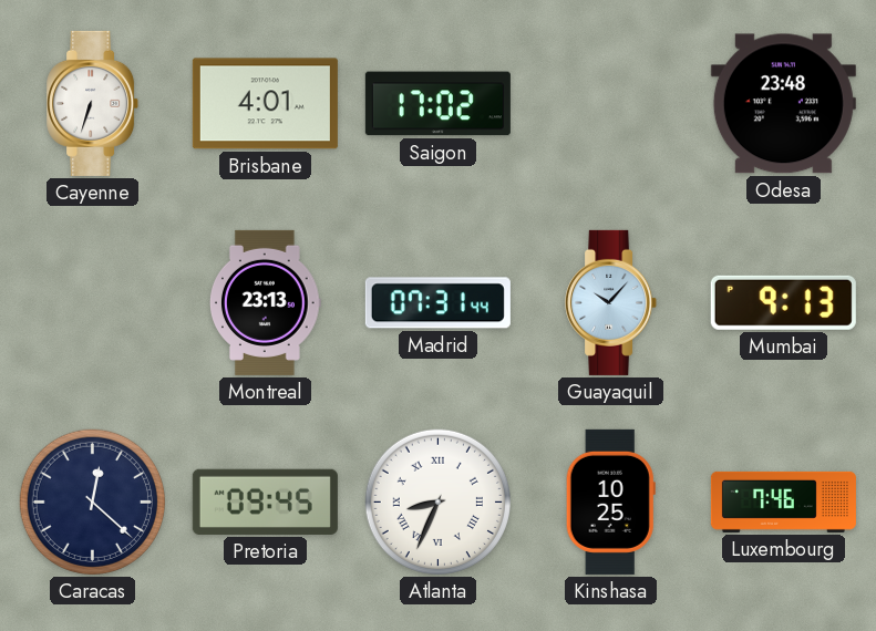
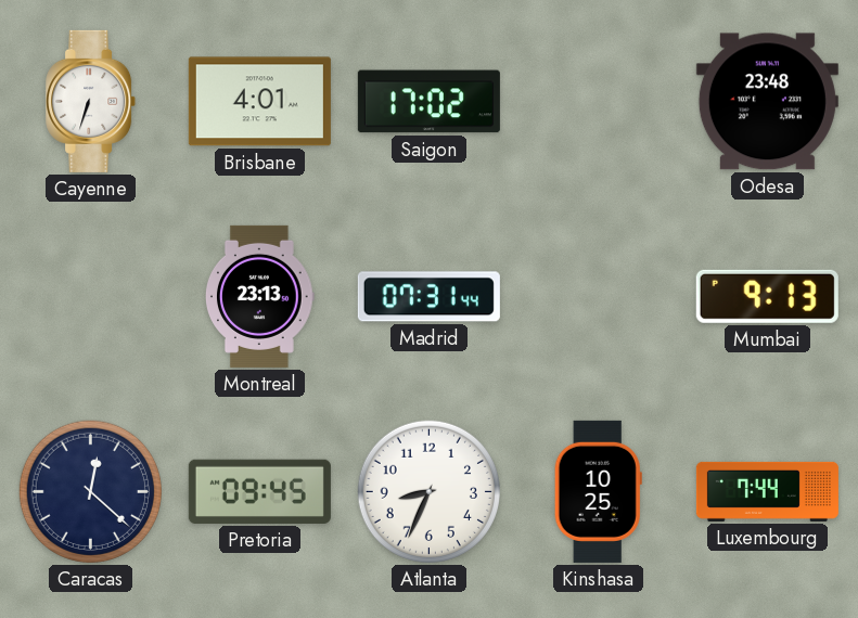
Guayaquil: 10:07 -> none
Atlanta numerals: Roman -> Arabic
Luxembourg: 7:46 -> 7:44
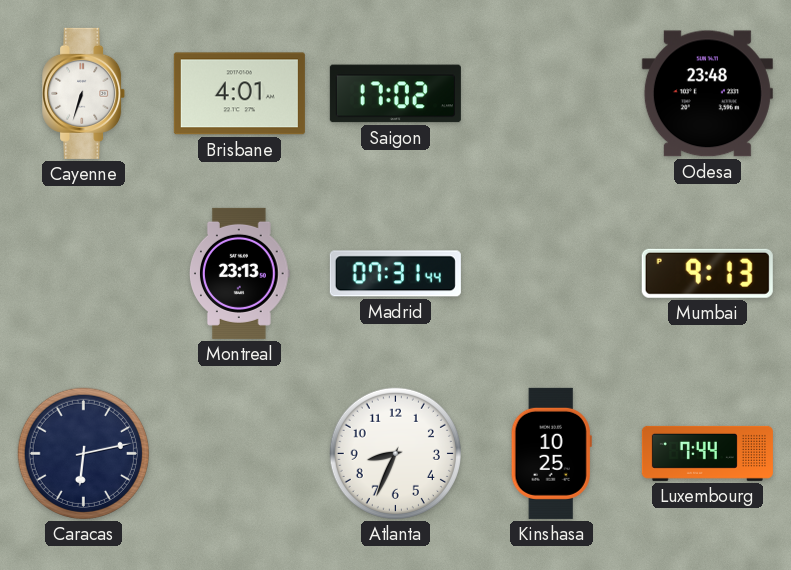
Caracas: 12:22 -> 6:13
Pretoria: 09:45 -> none
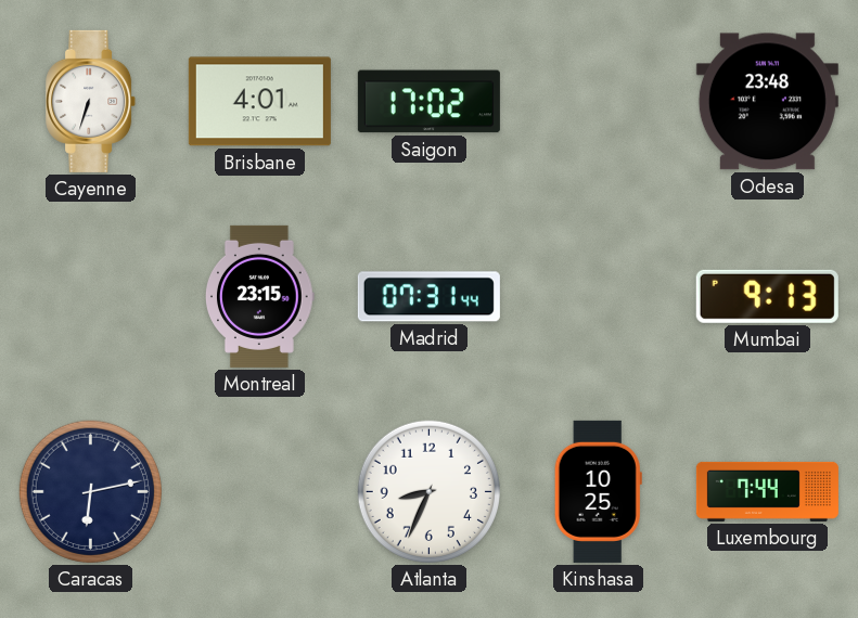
Montreal: 23:13 -> 23:15
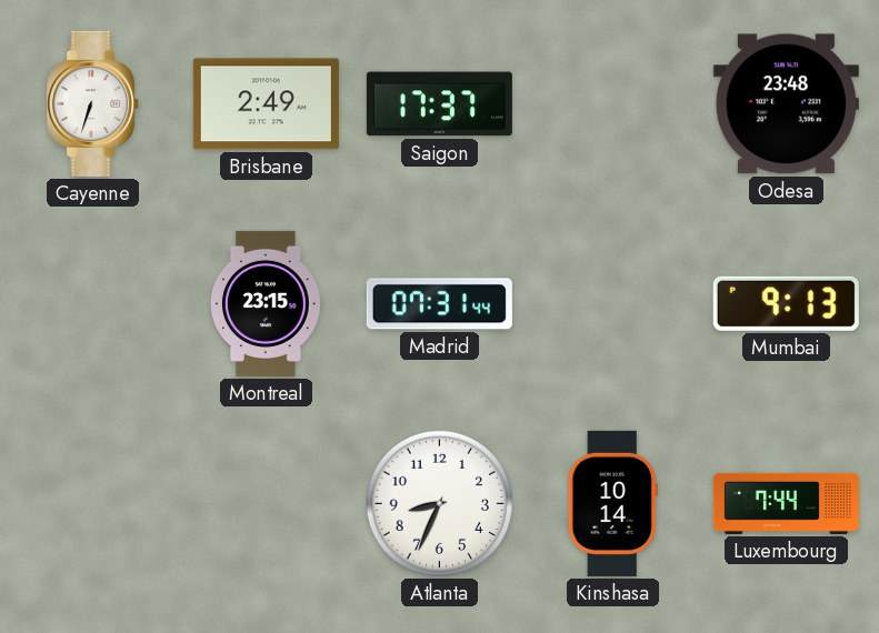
Brisbane: 4:01 -> 2:49
Saigon: 17:02 -> 17:37
Caracas: 6:13 -> none
Kinshasa: 10:25 -> 10:14
